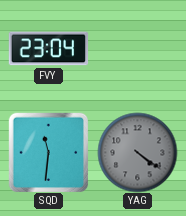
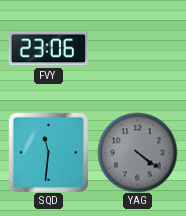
FVY: 23:04 -> 23:06
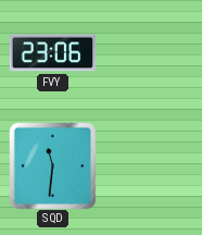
YAG: 4:21 -> none
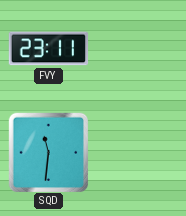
FVY: 23:06 -> 23:11
